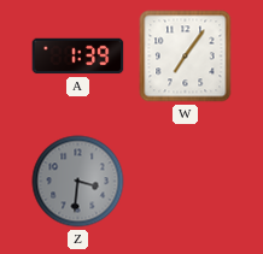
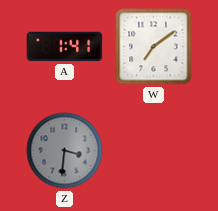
A: 1:39 -> 1:41
W: 7:06 -> 7:09
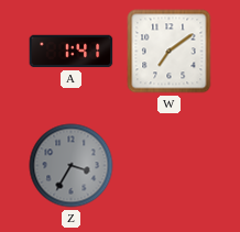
Z: 3:31 -> 3:35
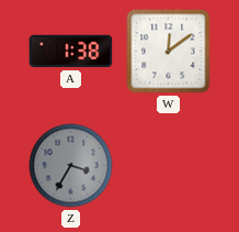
A: 1:41 -> 1:38
W: 7:09 -> 12:09
